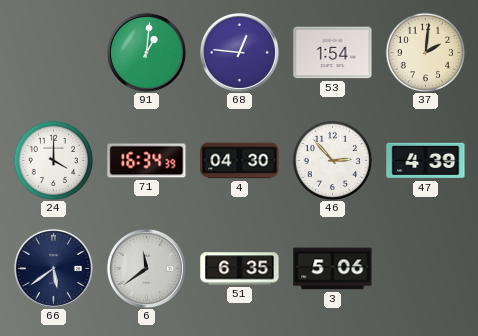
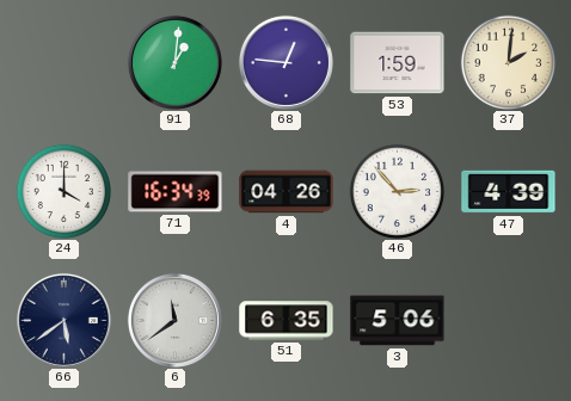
53: 1:54 -> 1:59
4: 04:30 -> 04:26
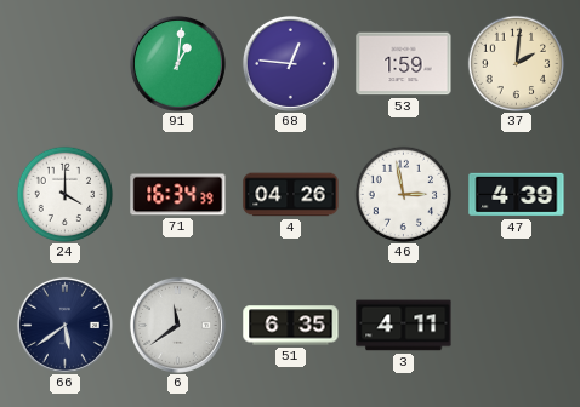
46: 2:53 -> 2:58
3: 5:06 -> 4:11
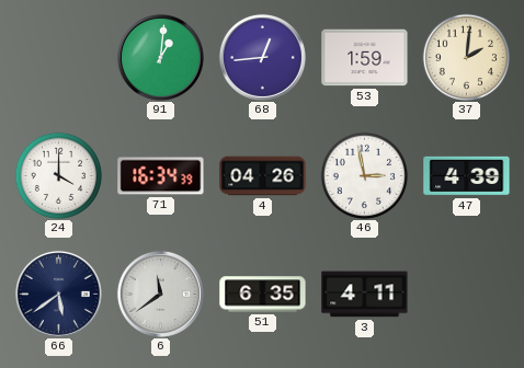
68: 12:46 -> 12:44
